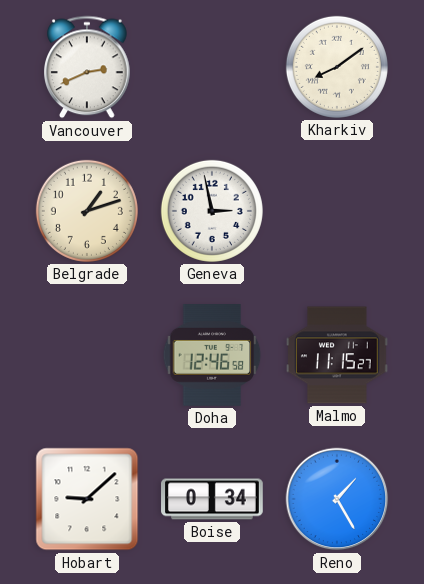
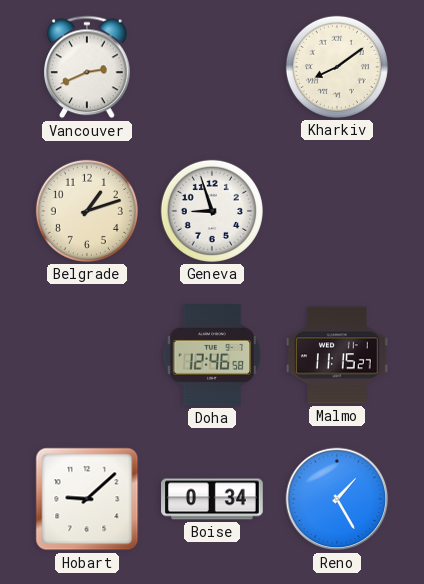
Geneva: 2:58 -> 8:57
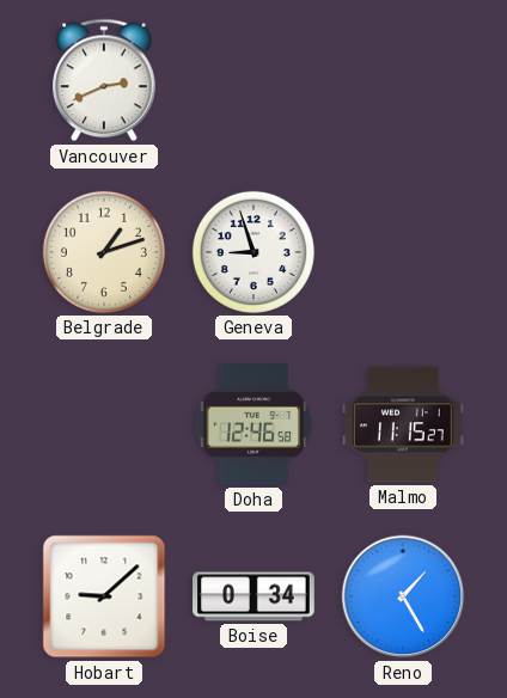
Kharkiv: 8:09 -> none
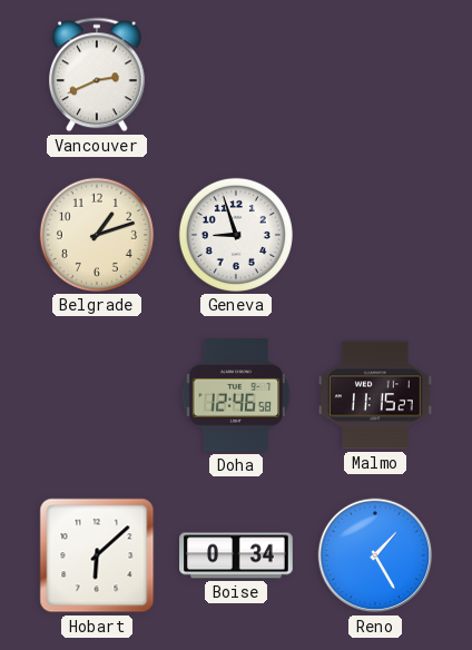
Hobart: 9:08 -> 6:08
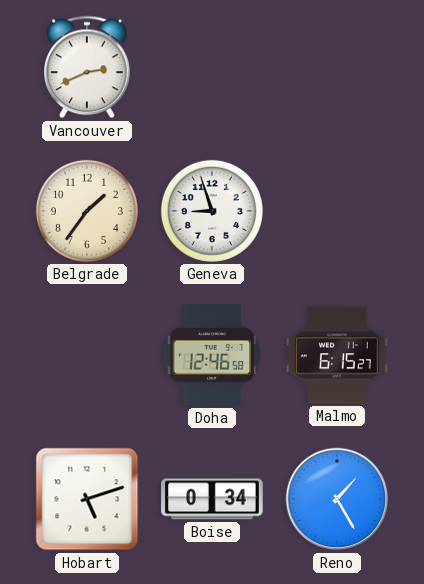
Belgrade: 1:12 -> 1:36
Malmo: 11:15 -> 6:15
Hobart: 6:08 -> 5:12
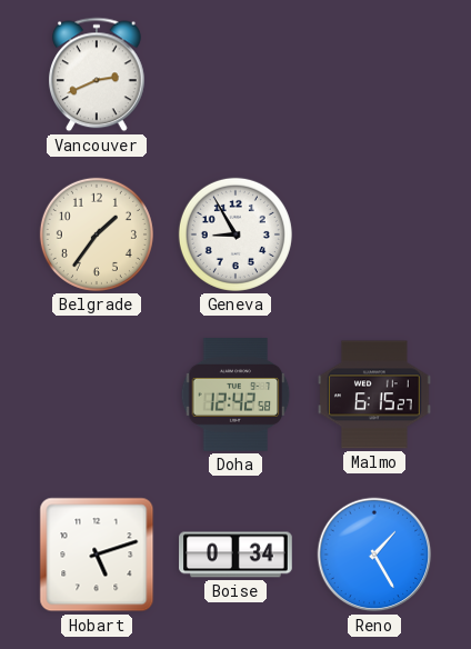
Geneva: 8:57 -> 8:55
Doha: 12:46 -> 12:42
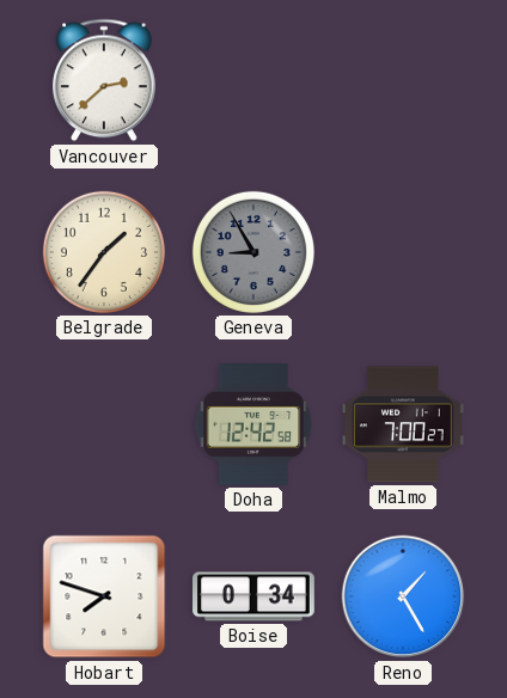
Vancouver: 2:41 -> 2:38
Geneva dial: white -> grey
Malmo: 6:15 -> 7:00
Hobart: 5:12 -> 7:48
